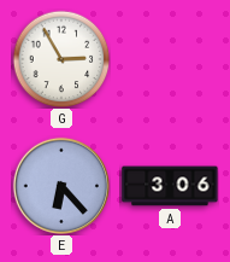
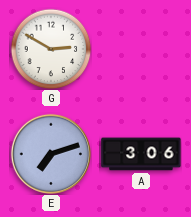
G: 2:55 -> 2:50
E: 6:23 -> 7:12
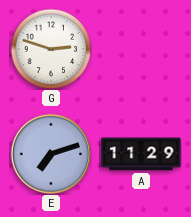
G: 2:50 -> 2:48
A: 3:06 -> 11:29
